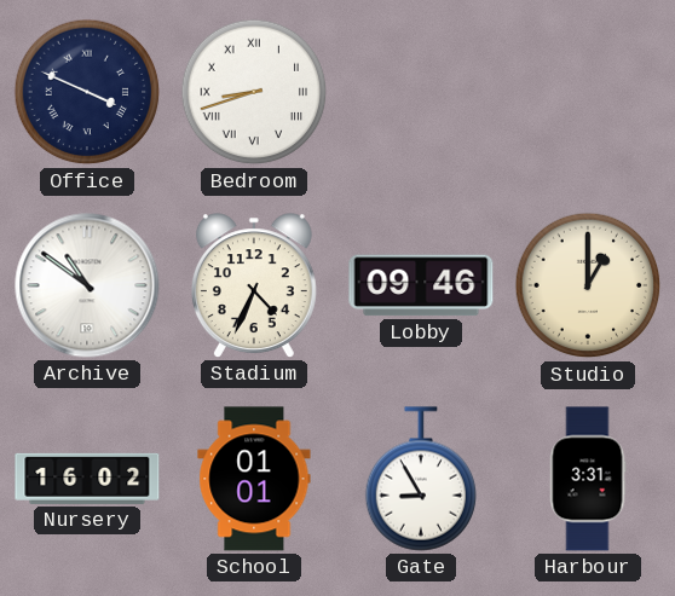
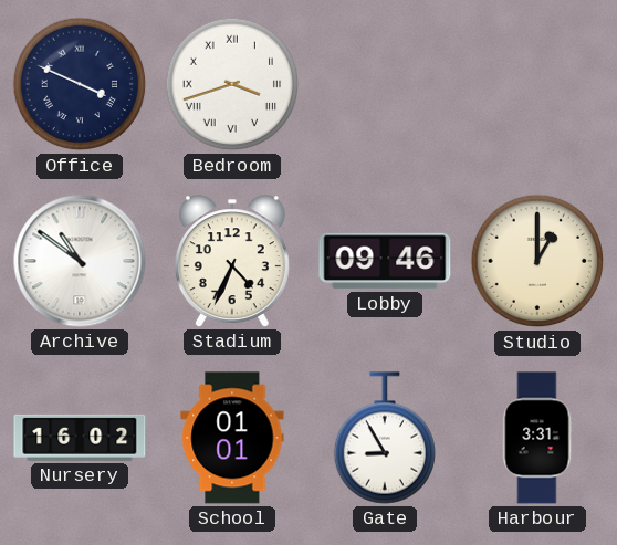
Bedroom: 8:42 -> 3:42
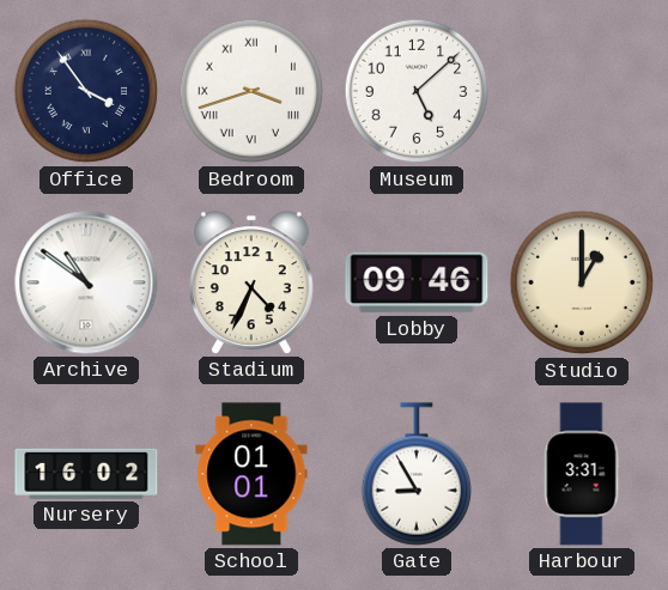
Office: 3:49 -> 3:54
Museum: none -> 5:08
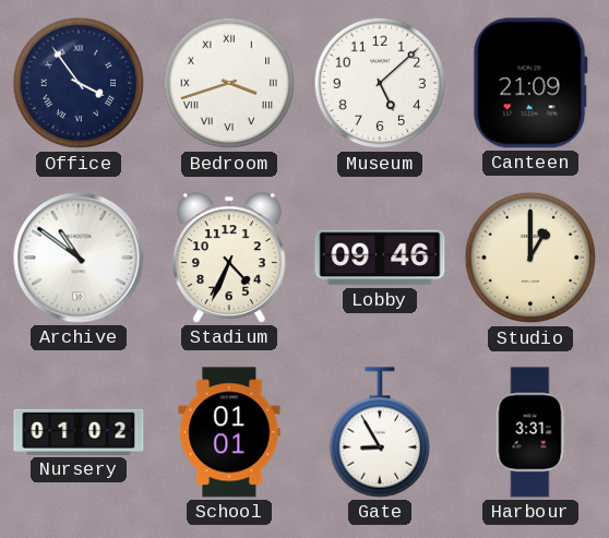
Canteen: none -> 21:09
Nursery: 16:02 -> 01:02
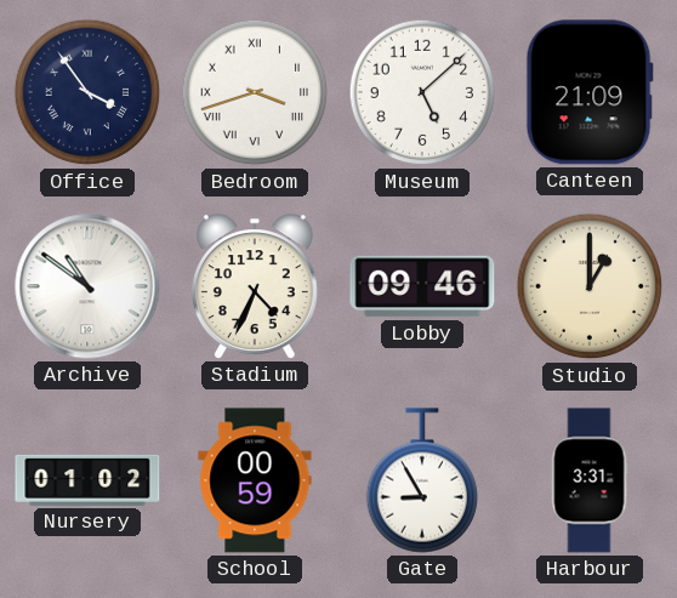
School: 01:01 -> 00:59
